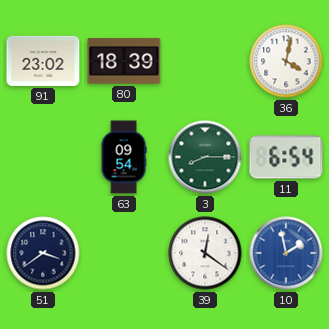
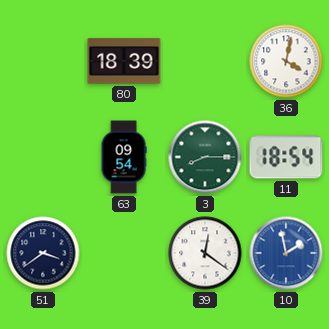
91: 23:02 -> none
11: 6:54 -> 18:54
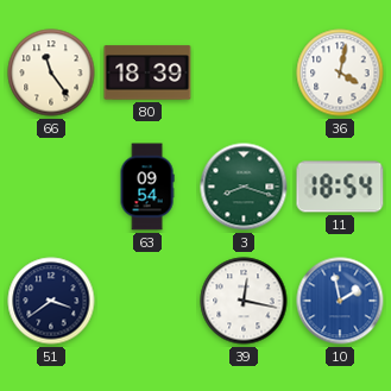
66: none -> 11:24
3: 8:15 -> 8:18
39: 12:21 -> 12:17
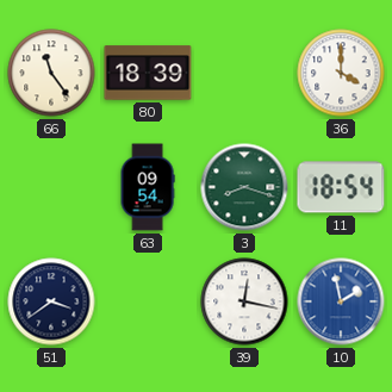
36: 4:02 -> 4:00
